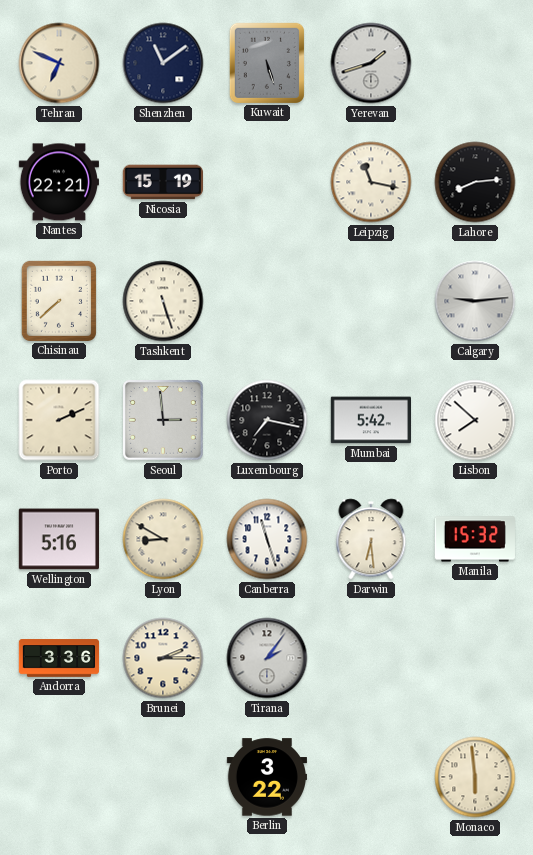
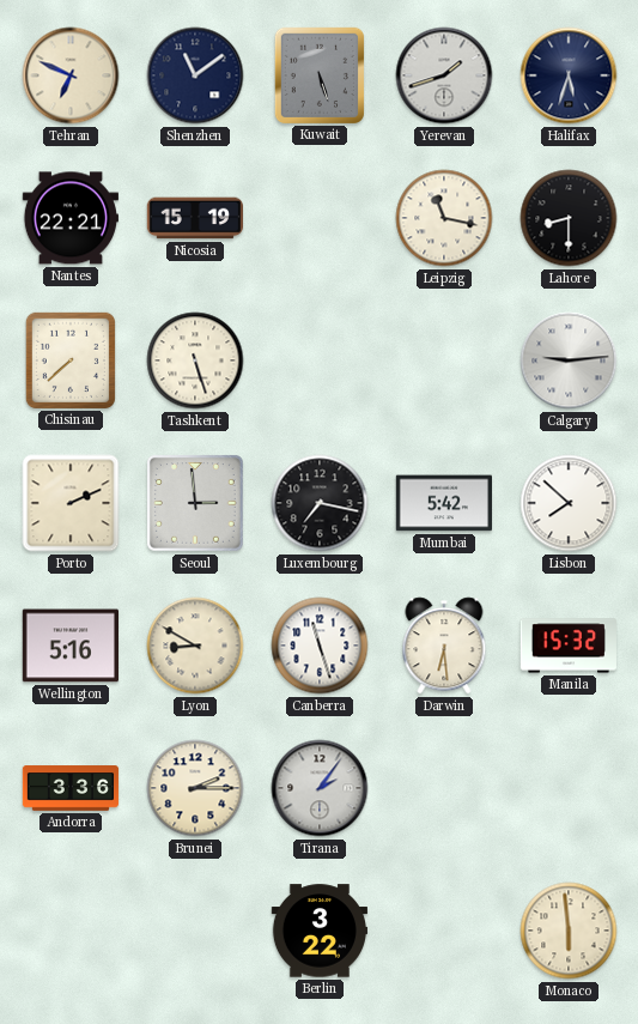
Halifax: none -> 5:33
Lahore: 8:14 -> 8:30
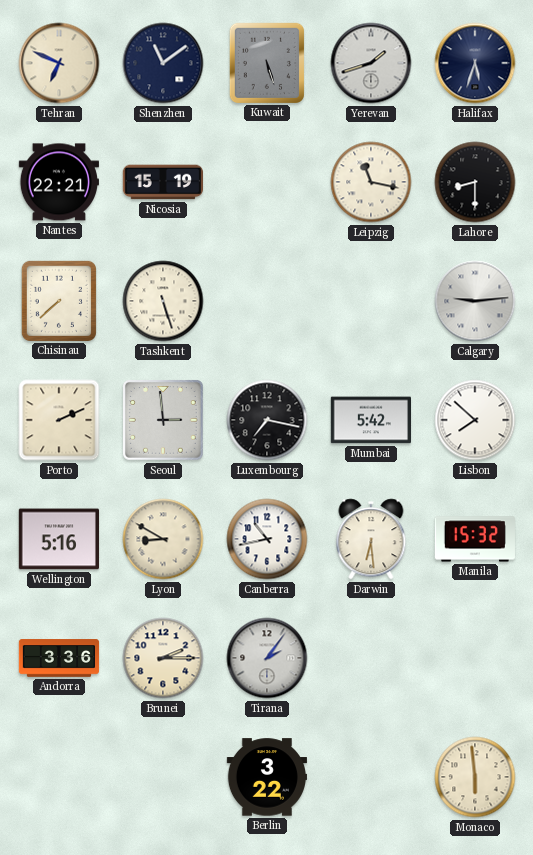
Canberra: 11:27 -> 10:43
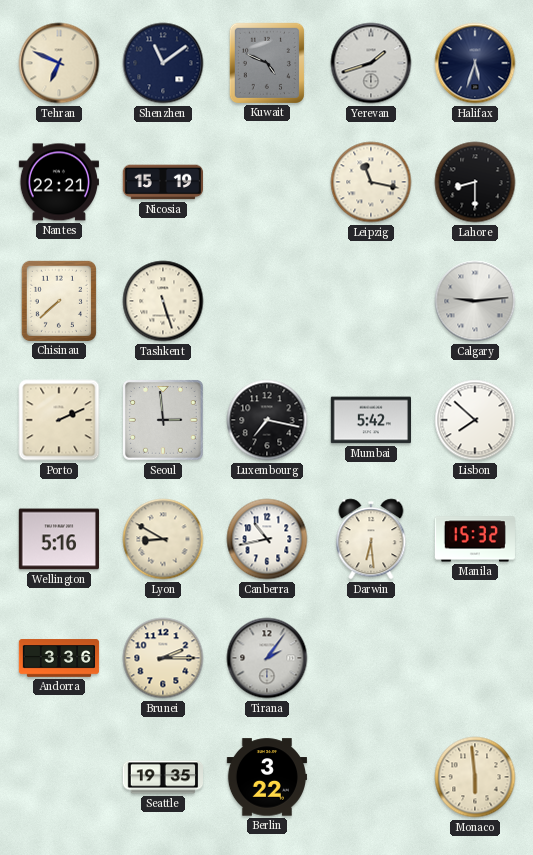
Kuwait: 5:27 -> 4:49
Seattle: none -> 19:35
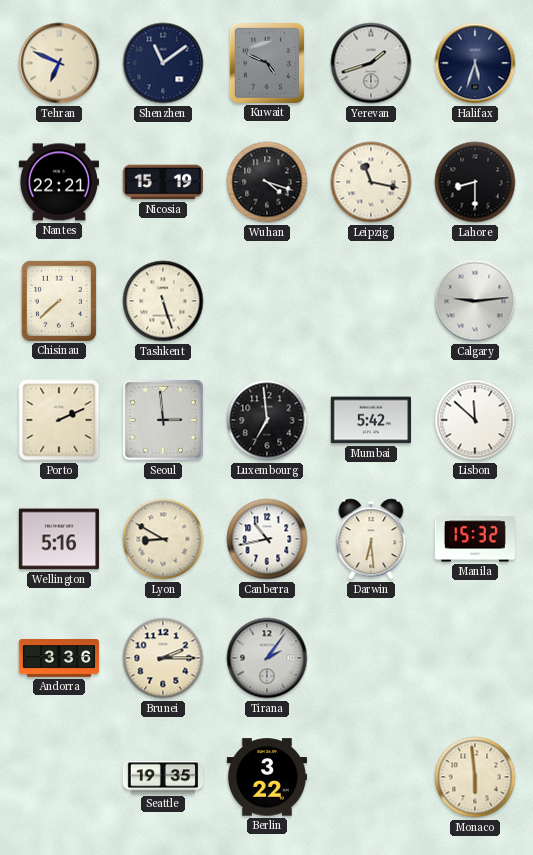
Wuhan: none -> 4:18
Luxembourg: 7:17 -> 6:59
Lisbon: 7:52 -> 11:52
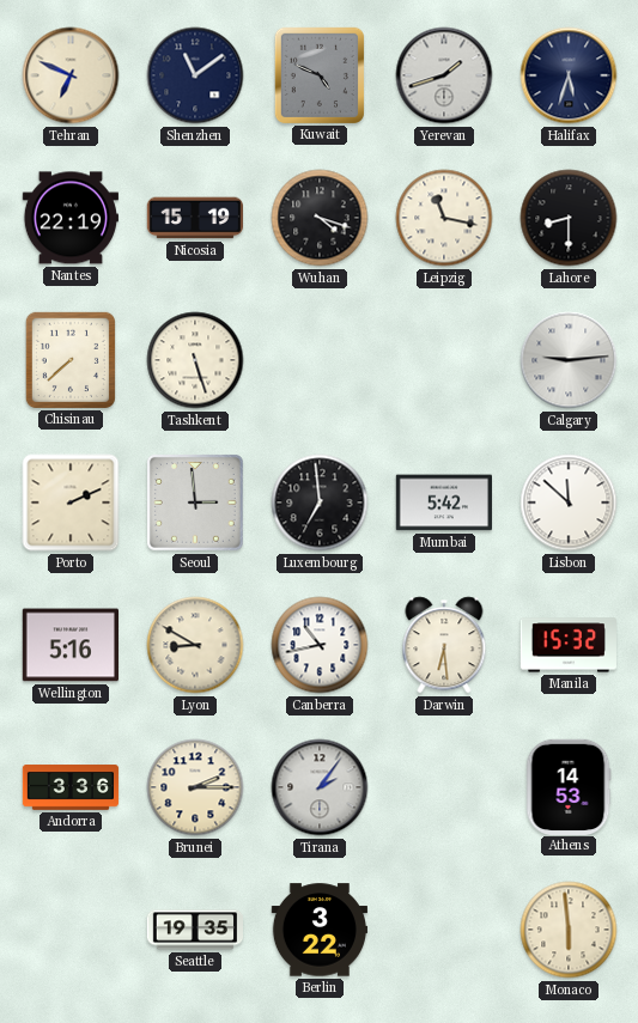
Nantes: 22:21 -> 22:19
Athens: none -> 14:53
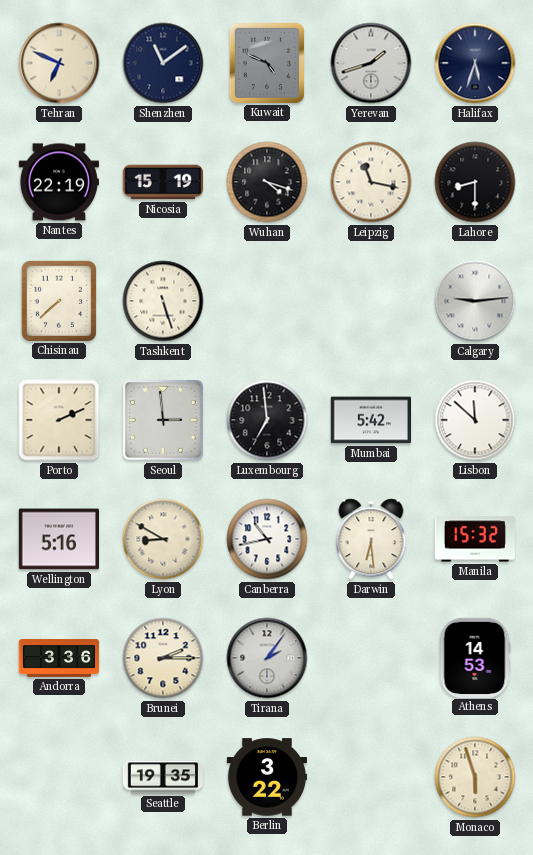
Monaco: 5:59 -> 5:57
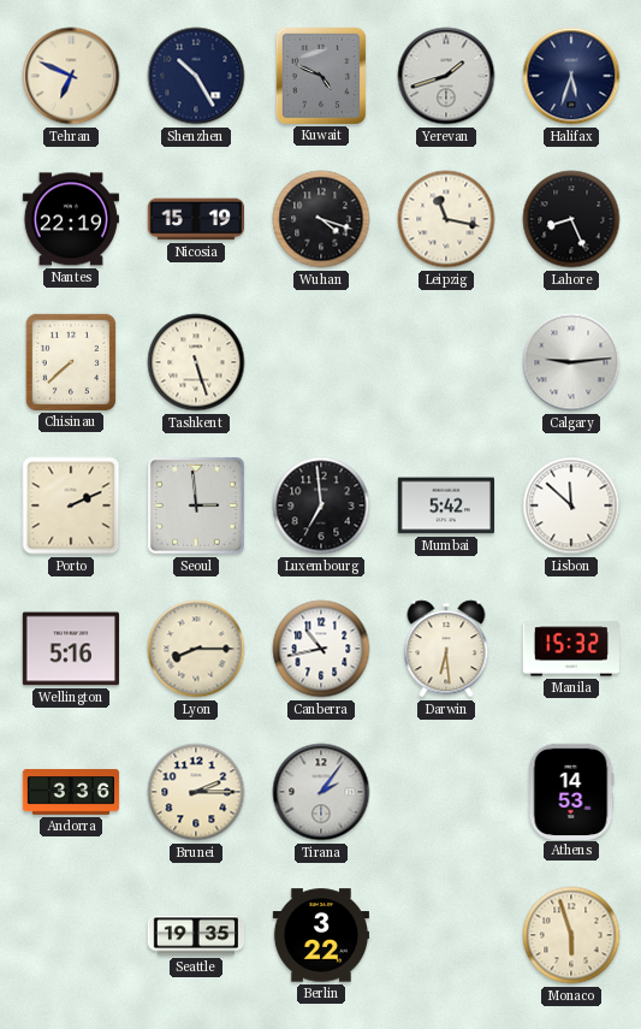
Shenzhen: 11:09 -> 10:25
Lahore: 8:30 -> 8:26
Lyon: 8:50 -> 8:15
